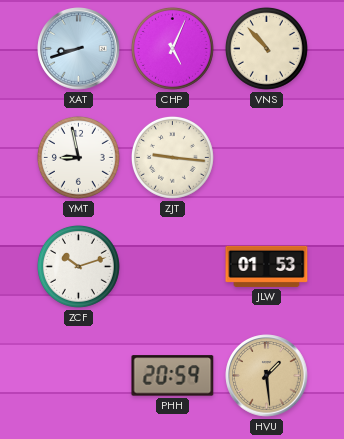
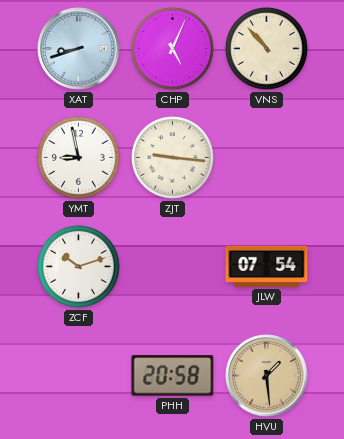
JLW: 01:53 -> 07:54
PHH: 20:59 -> 20:58
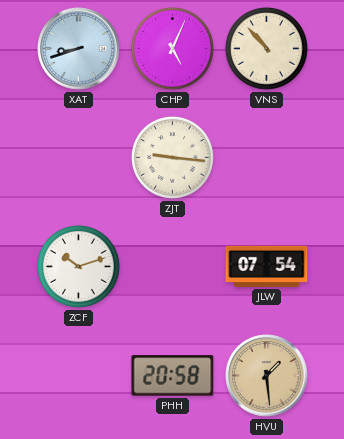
YMT: 8:58 -> none
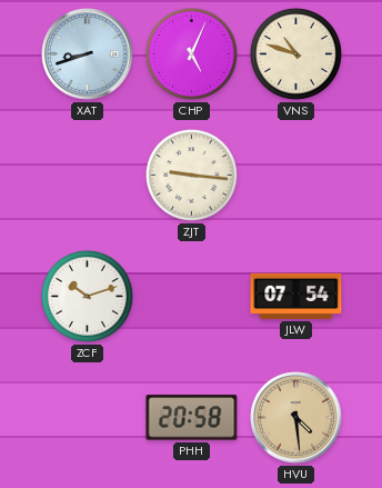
VNS: 10:53 -> 10:48
HVU: 1:29 -> 4:29
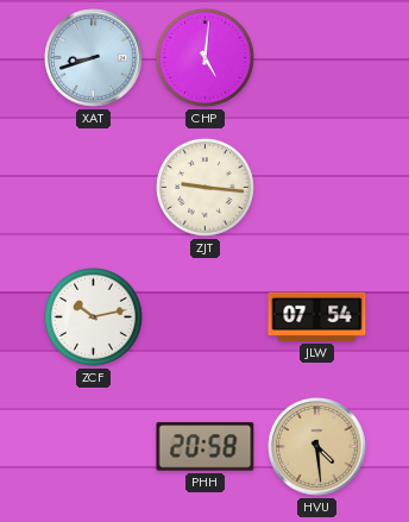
CHP: 5:04 -> 5:01
VNS: 10:48 -> none
ZCF: 10:12 -> 10:13
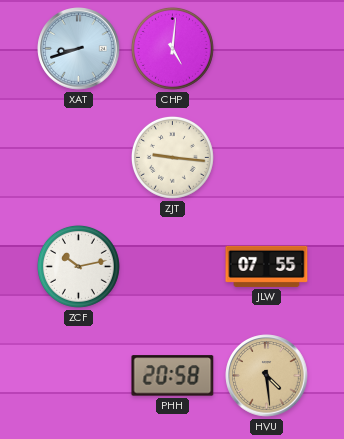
JLW: 07:54 -> 07:55
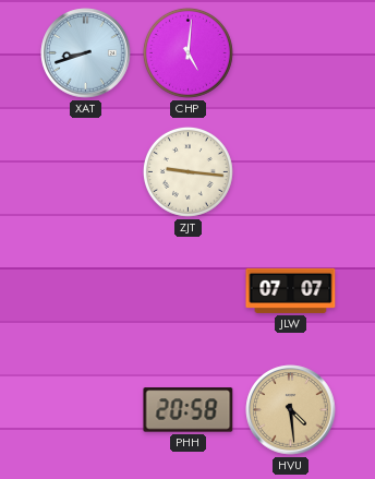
ZCF: 10:13 -> none
JLW: 07:55 -> 07:07
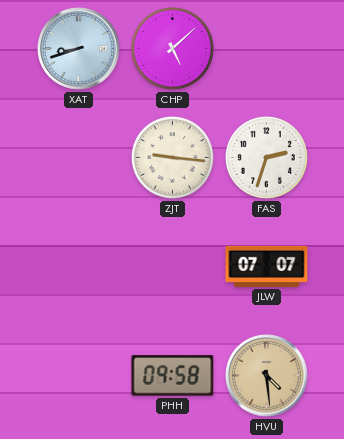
CHP: 5:01 -> 5:08
FAS: none -> 2:33
PHH: 20:58 -> 09:58
